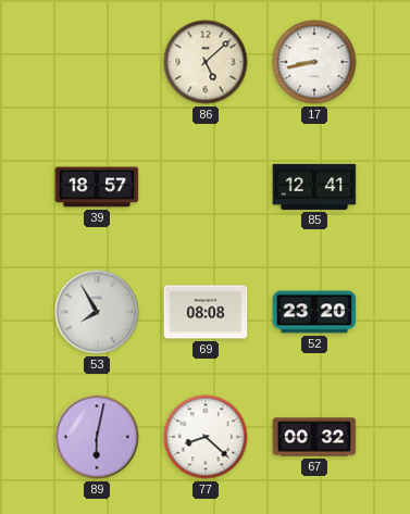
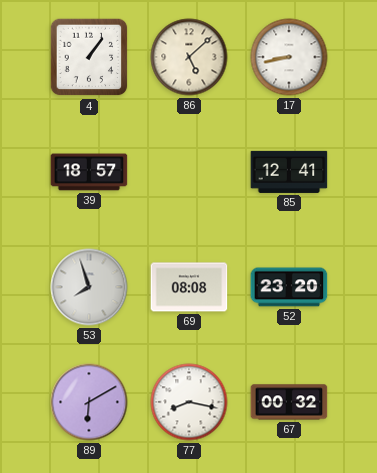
4: none -> 1:06
53: 7:55 -> 7:57
89: 6:02 -> 6:10
77: 8:22 -> 8:17
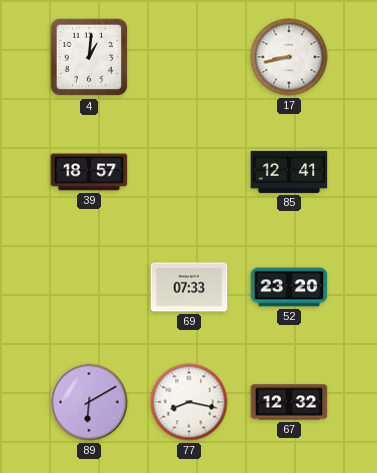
4: 1:06 -> 1:01
86: 5:08 -> none
53: 7:57 -> none
69: 08:08 -> 07:33
67: 00:32 -> 12:32
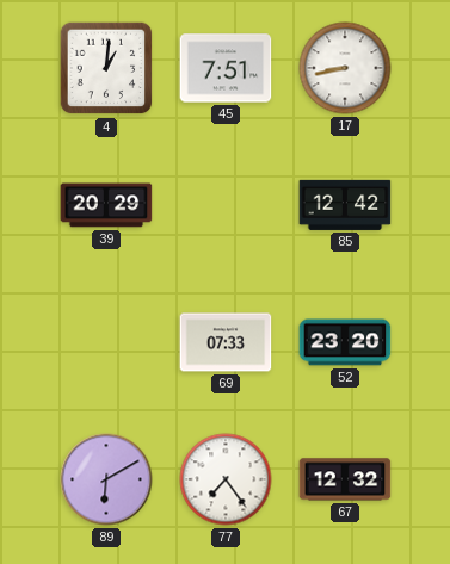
45: none -> 7:51
39: 18:57 -> 20:29
85: 12:41 -> 12:42
77: 8:17 -> 7:24
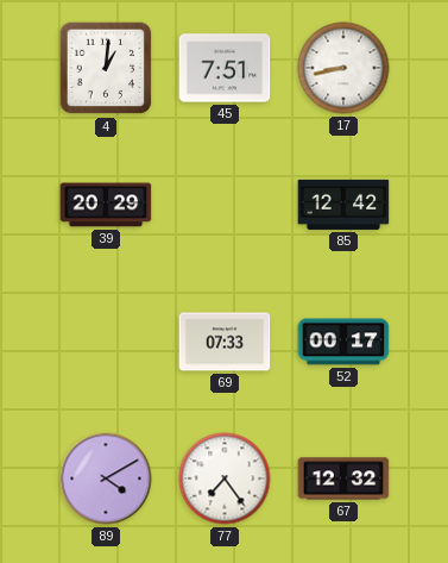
52: 23:20 -> 00:17
89: 6:10 -> 4:10
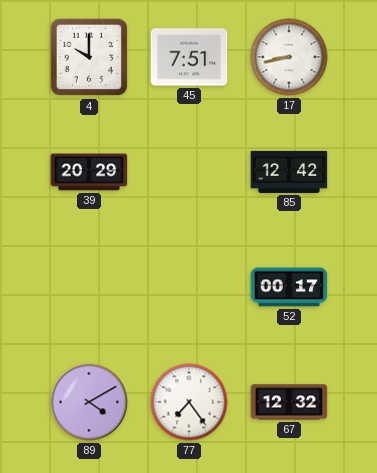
4: 1:01 -> 10:00
69: 07:33 -> none
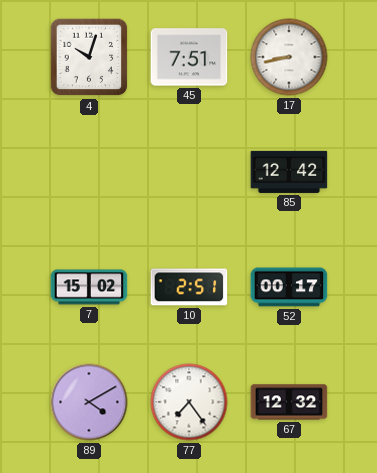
4: 10:00 -> 10:03
39: 20:29 -> none
7: none -> 15:02
10: none -> 2:51
